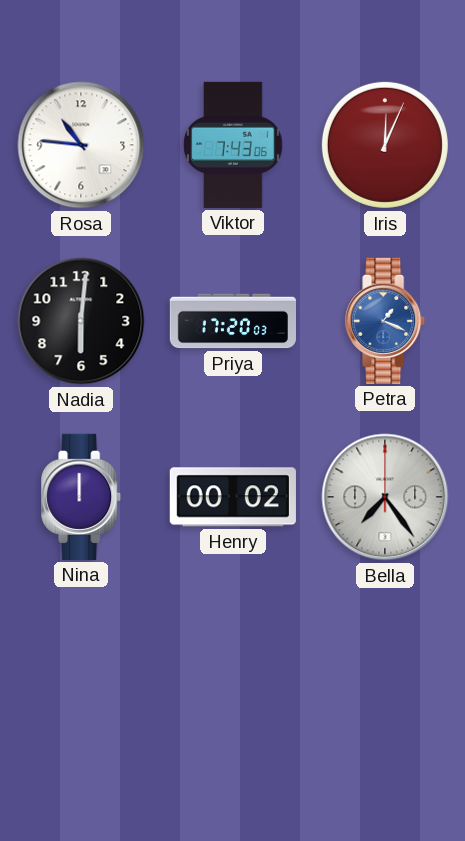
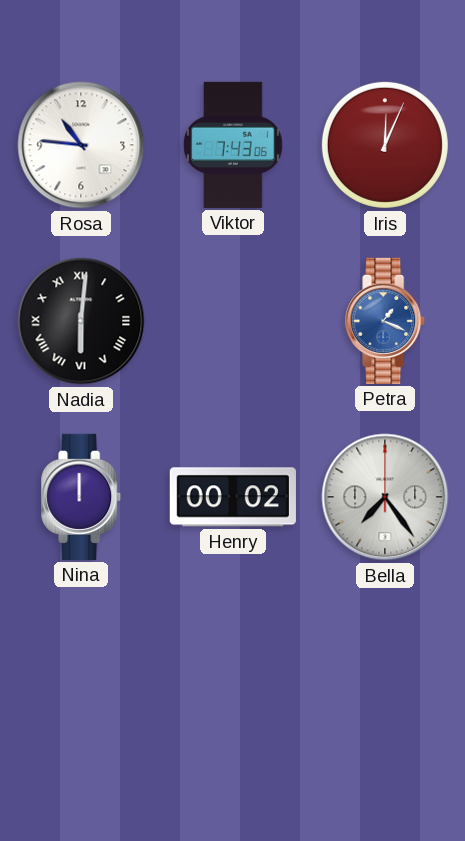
Nadia numerals: Arabic -> Roman
Priya: 17:20 -> none
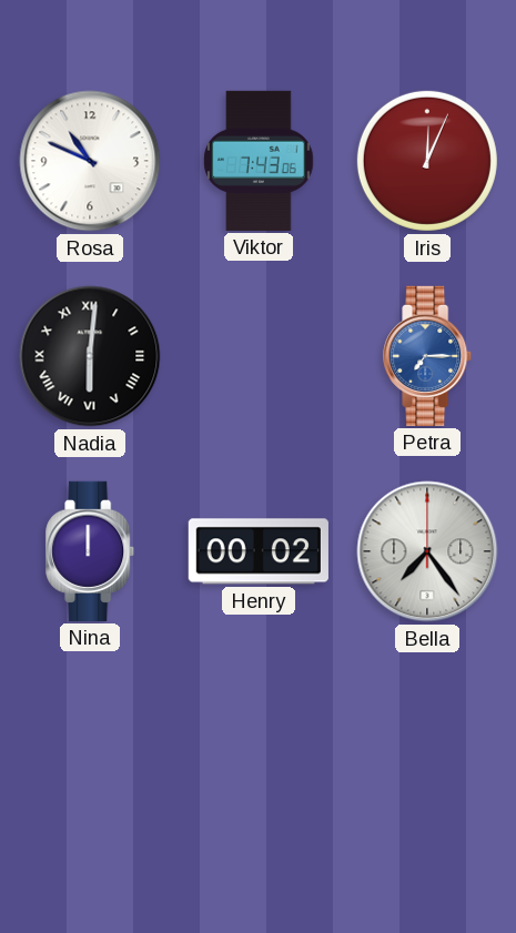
Rosa: 10:46 -> 10:49
Petra: 1:19 -> 7:15
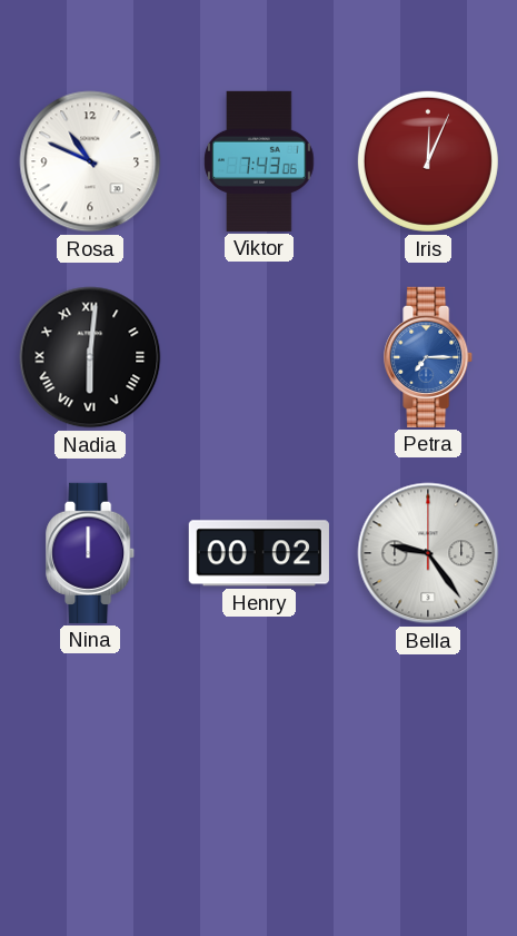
Bella: 7:24 -> 9:24
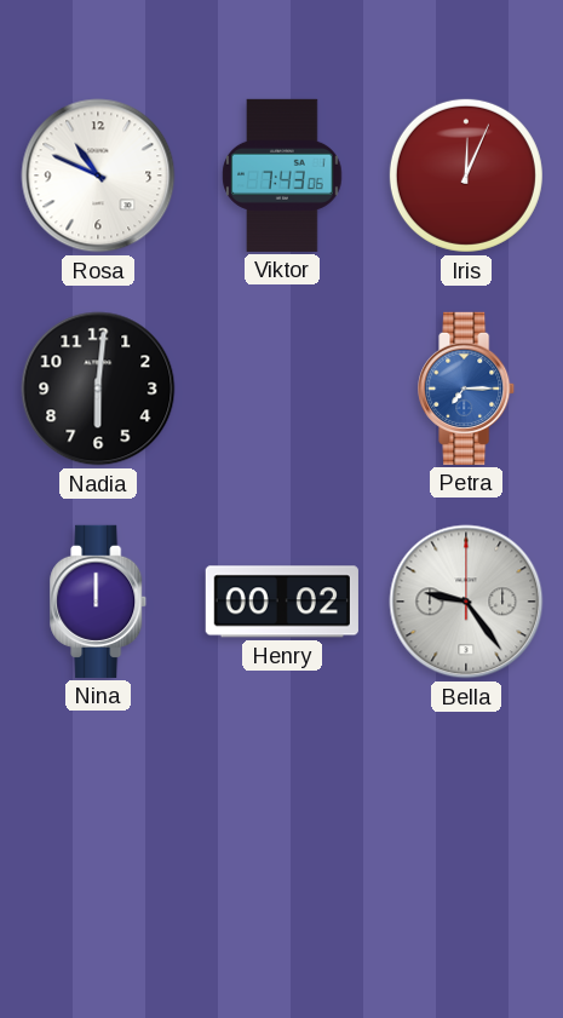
Nadia numerals: Roman -> Arabic
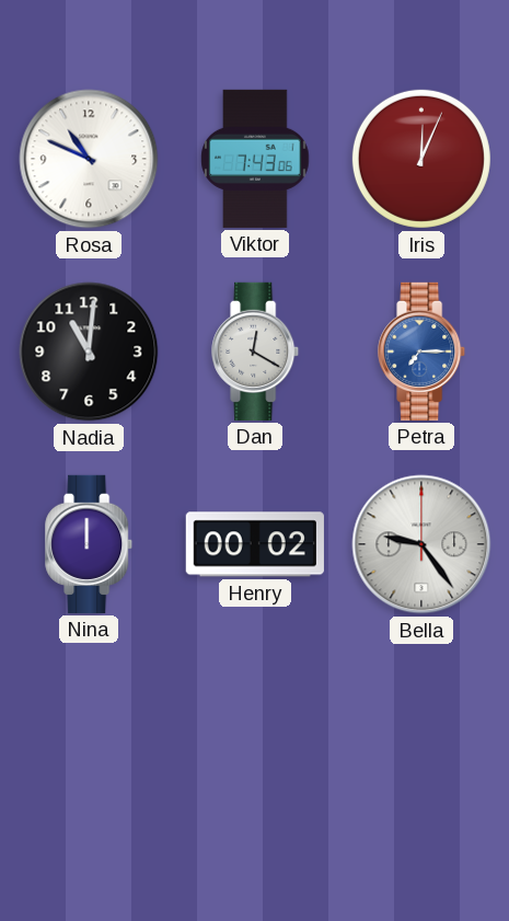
Nadia: 6:01 -> 11:01
Dan: none -> 12:20
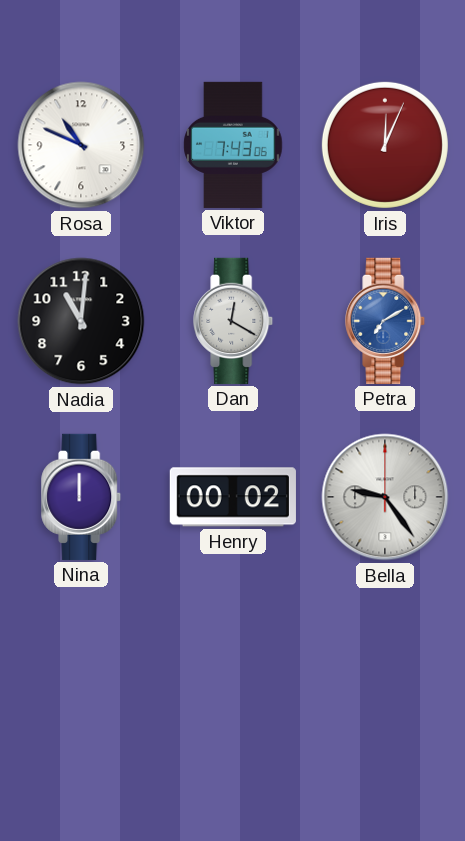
Petra: 7:15 -> 7:10
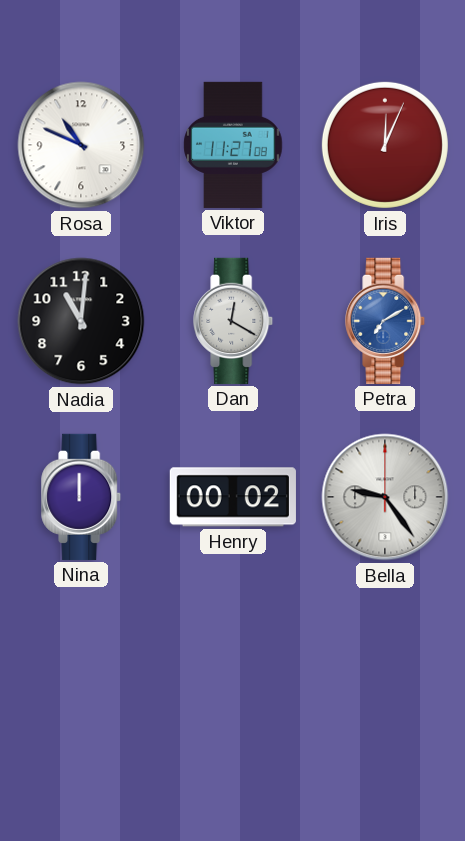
Viktor: 7:43 -> 11:27
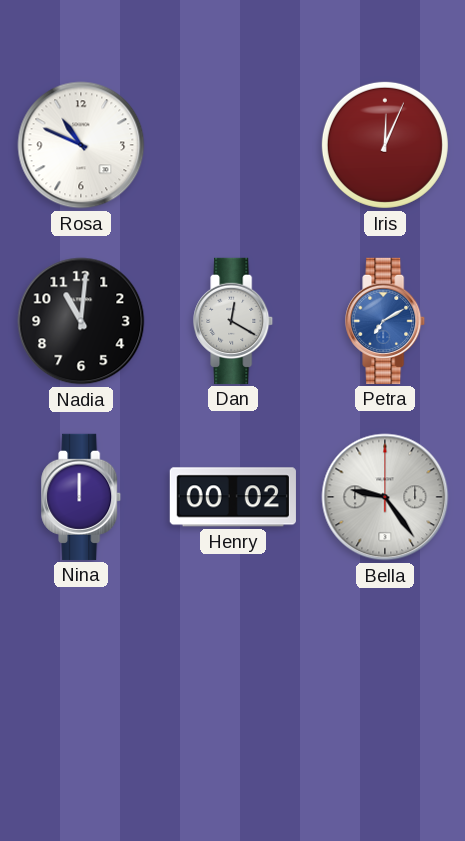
Viktor: 11:27 -> none
